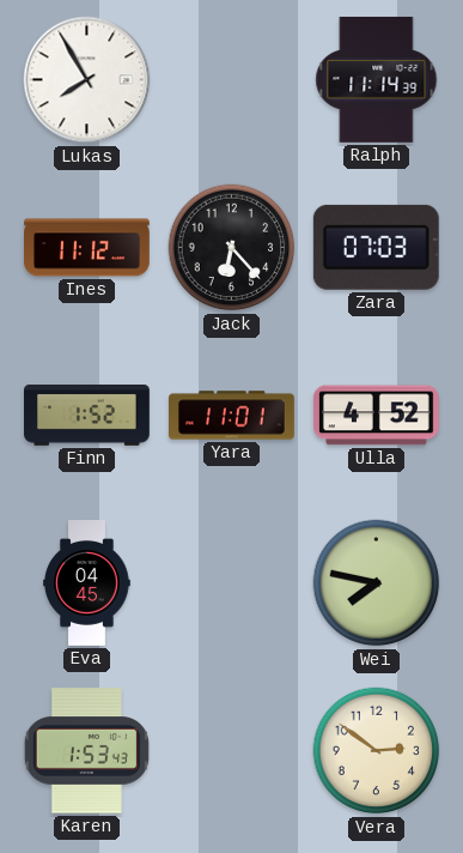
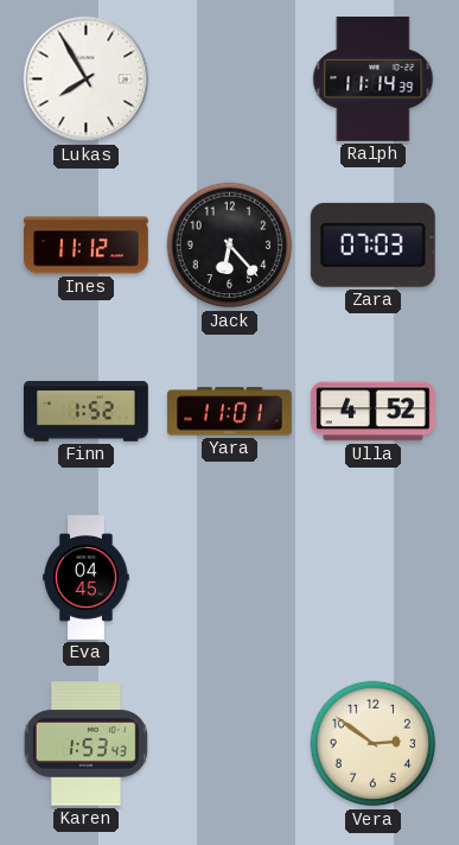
Wei: 7:47 -> none
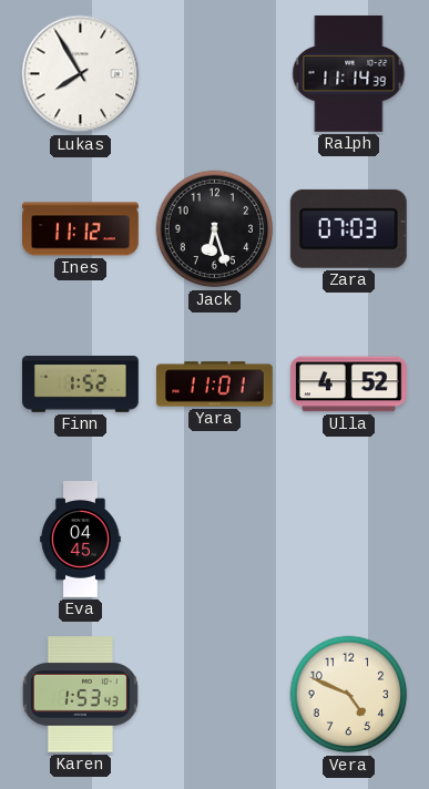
Jack: 6:23 -> 6:27
Vera: 2:51 -> 4:49
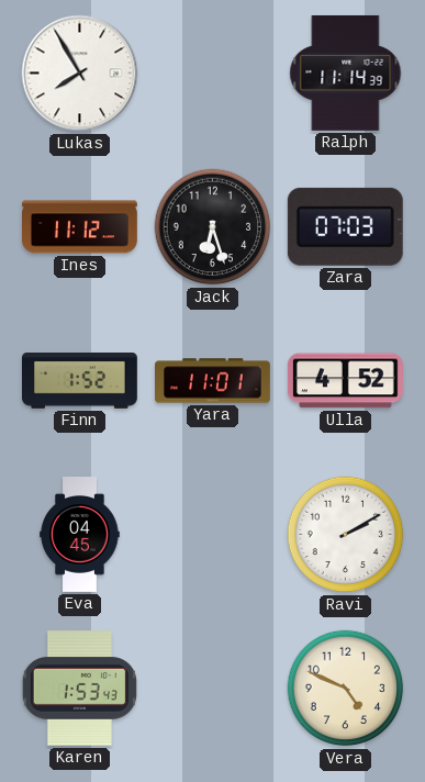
Ravi: none -> 2:10
